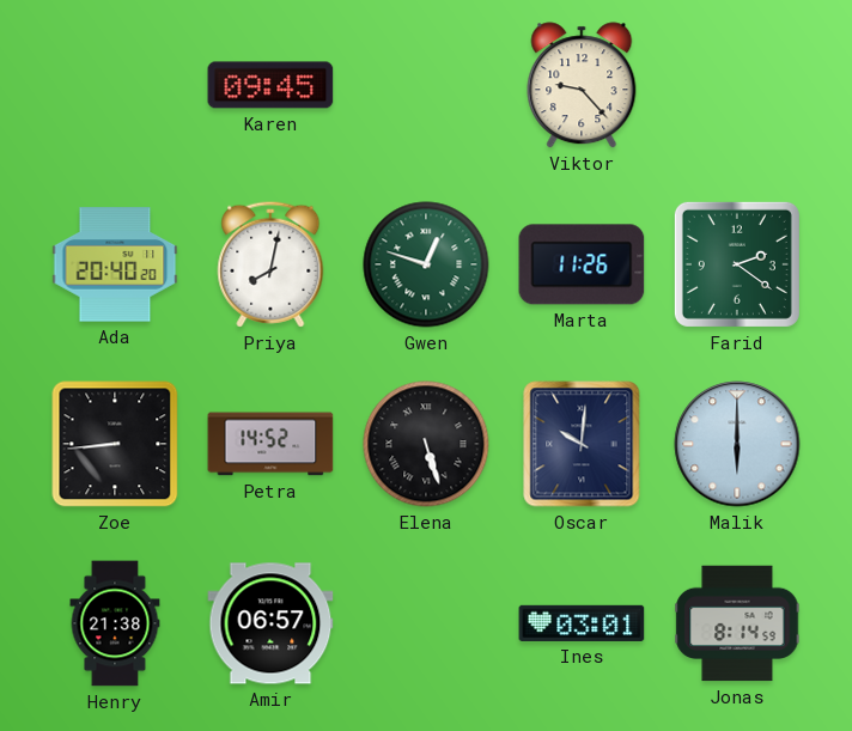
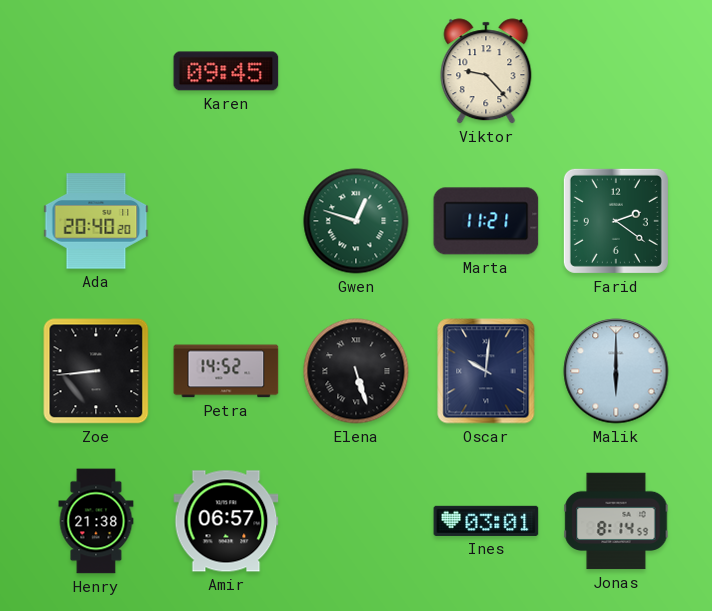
Priya: 8:02 -> none
Marta: 11:26 -> 11:21
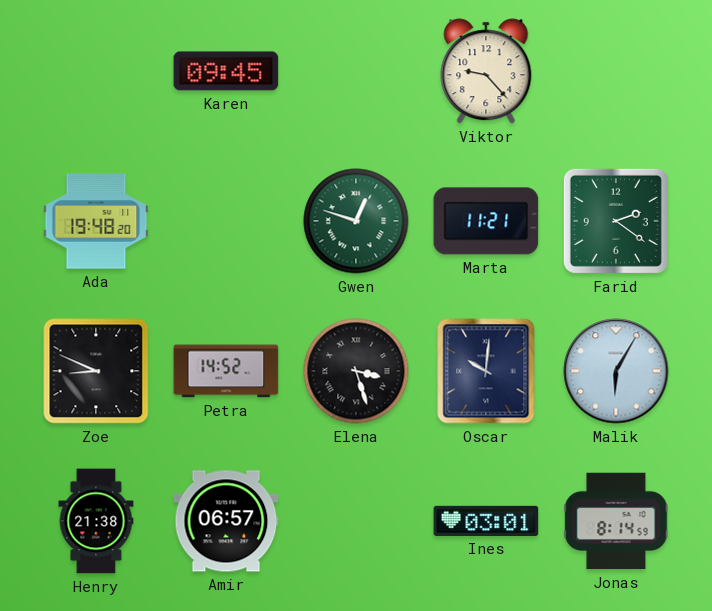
Ada: 20:40 -> 19:48
Zoe: 8:44 -> 8:49
Elena: 5:27 -> 3:27
Malik: 6:00 -> 6:05
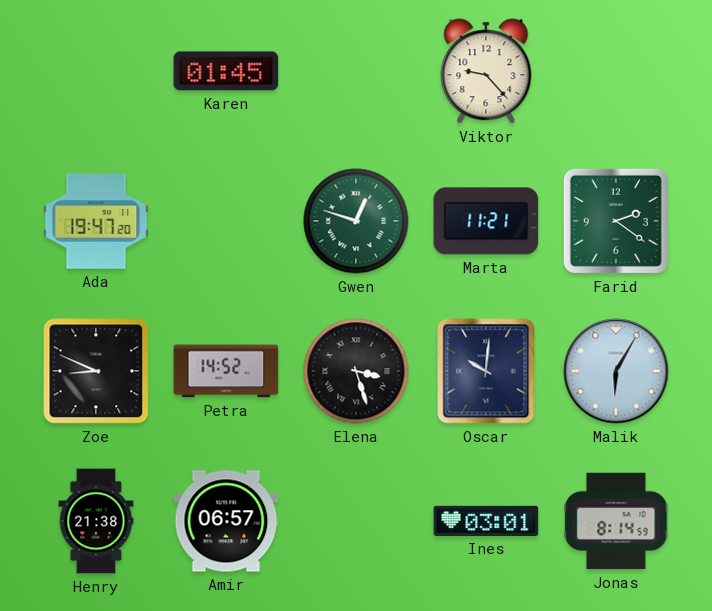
Karen: 09:45 -> 01:45
Ada: 19:48 -> 19:47
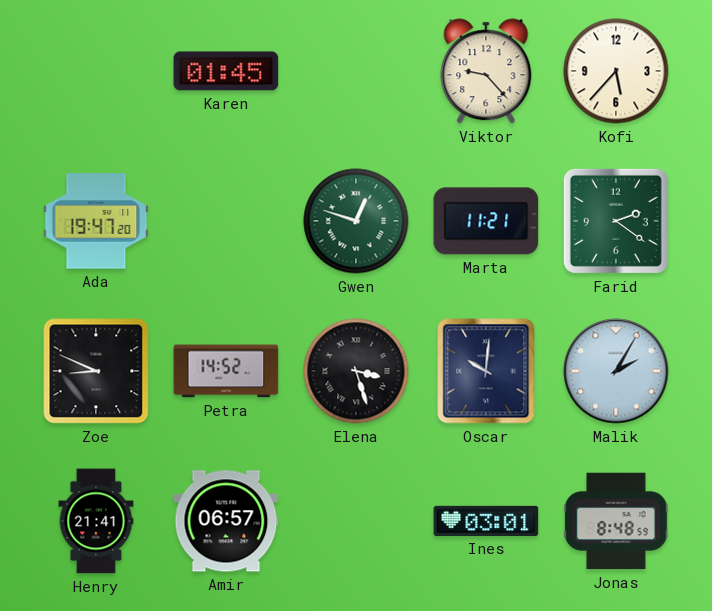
Kofi: none -> 5:37
Malik: 6:05 -> 2:05
Henry: 21:38 -> 21:41
Jonas: 8:14 -> 8:48
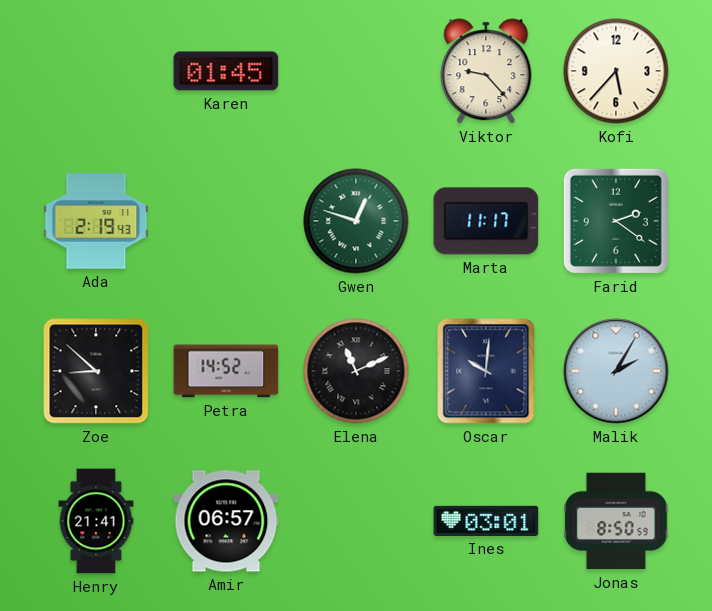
Ada: 19:47 -> 2:19
Marta: 11:21 -> 11:17
Zoe: 8:49 -> 8:52
Elena: 3:27 -> 11:11
Jonas: 8:48 -> 8:50
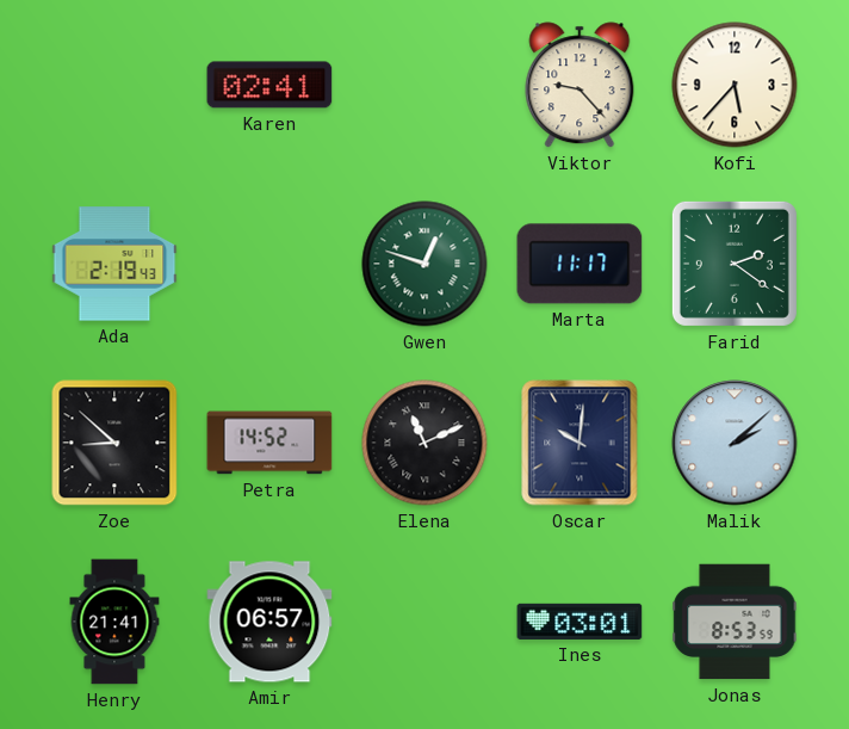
Karen: 01:45 -> 02:41
Malik: 2:05 -> 2:08
Jonas: 8:50 -> 8:53
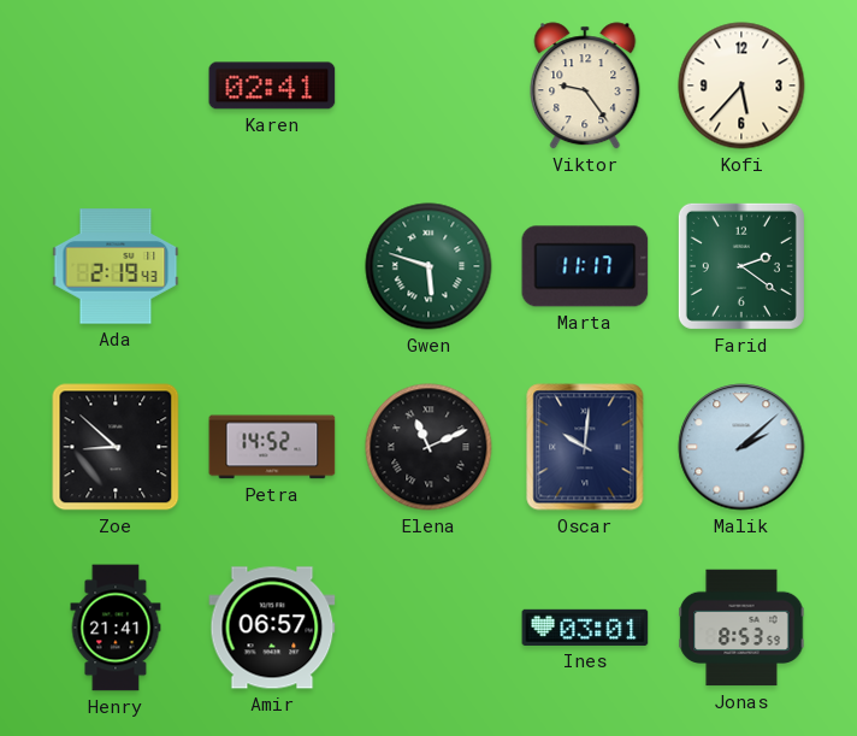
Viktor: 9:23 -> 9:24
Gwen: 12:48 -> 5:48
